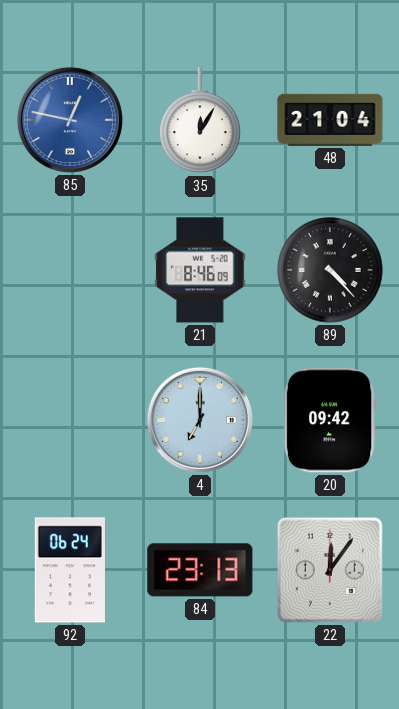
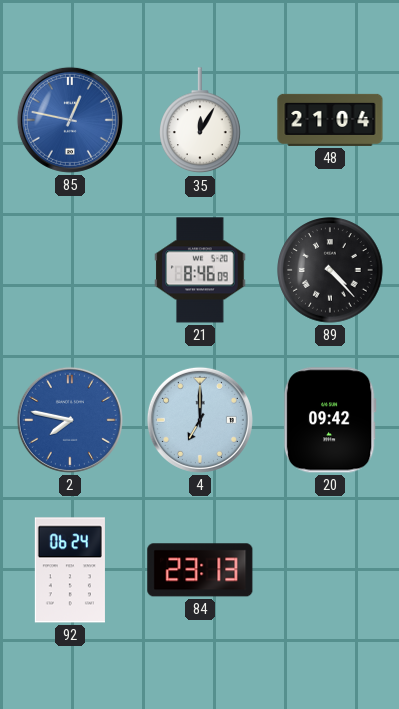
2: none -> 7:47
22: 12:06 -> none
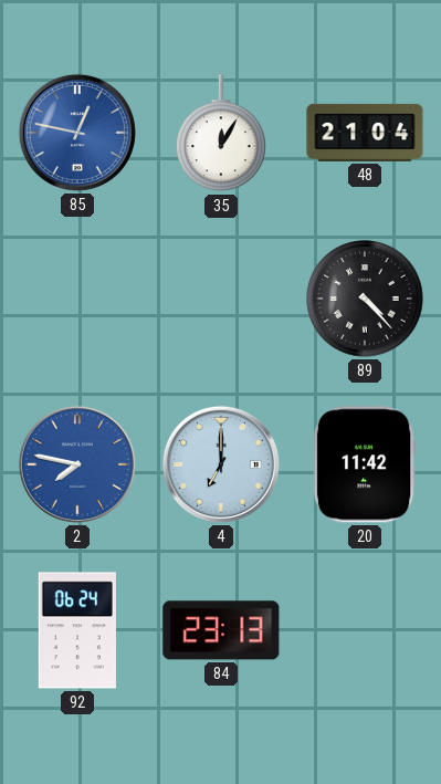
21: 8:46 -> none
20: 09:42 -> 11:42
